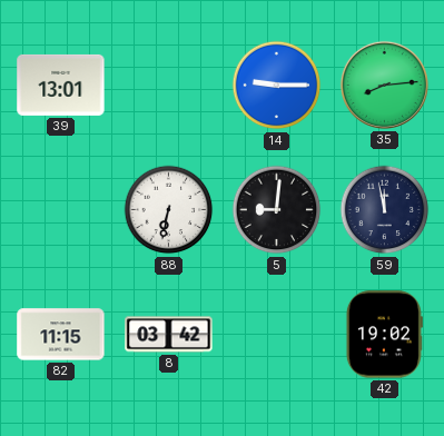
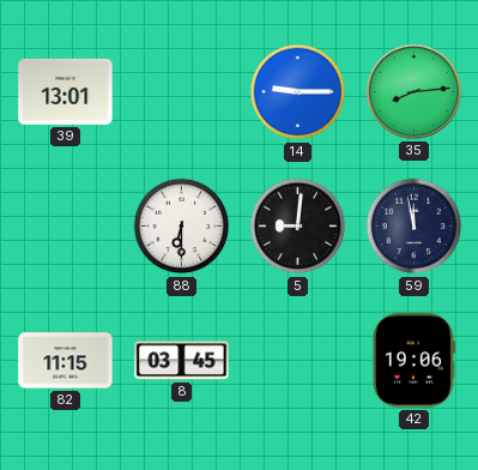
88: 6:32 -> 6:30
8: 03:42 -> 03:45
42: 19:02 -> 19:06
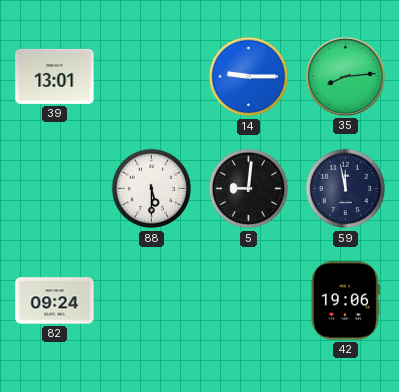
88: 6:30 -> 5:30
82: 11:15 -> 09:24
8: 03:45 -> none
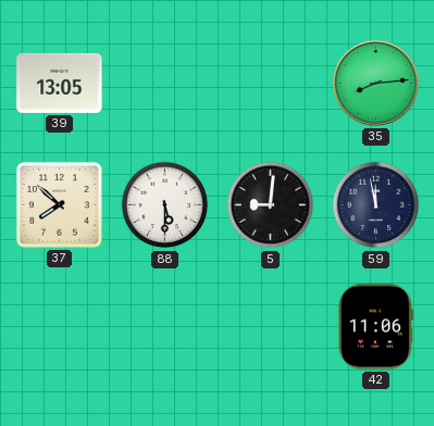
39: 13:01 -> 13:05
14: 9:15 -> none
37: none -> 7:52
82: 09:24 -> none
42: 19:06 -> 11:06
